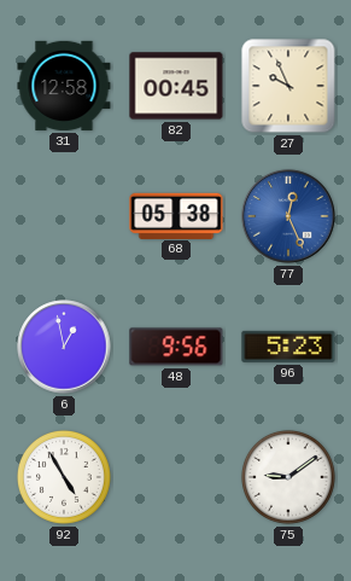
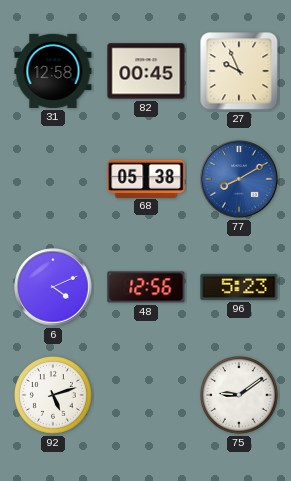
77: 12:26 -> 8:10
6: 12:58 -> 4:11
48: 9:56 -> 12:56
92: 4:55 -> 5:12
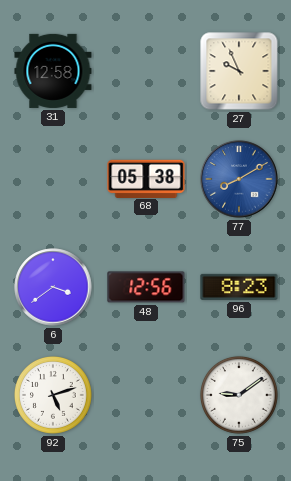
82: 00:45 -> none
6: 4:11 -> 3:39
96: 5:23 -> 8:23
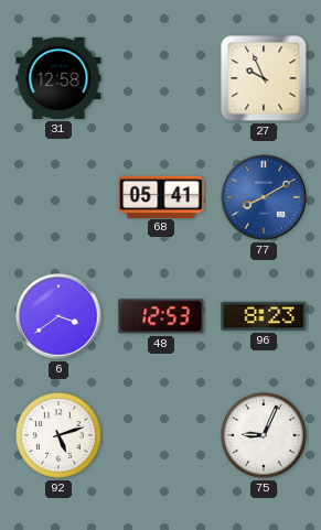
68: 05:38 -> 05:41
48: 12:56 -> 12:53
75: 9:09 -> 9:04
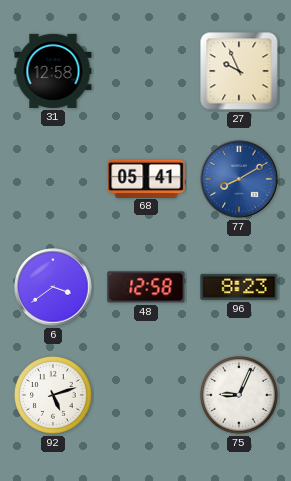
48: 12:53 -> 12:58
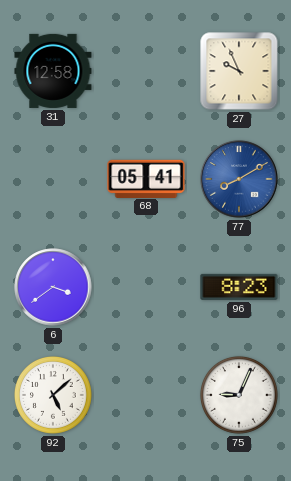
48: 12:58 -> none
92: 5:12 -> 5:08
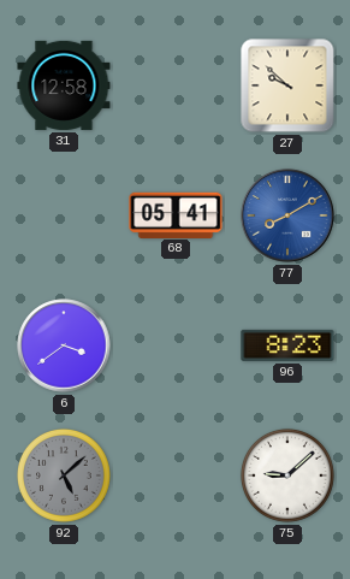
27: 9:56 -> 9:52
92 dial: white -> grey
75: 9:04 -> 9:08
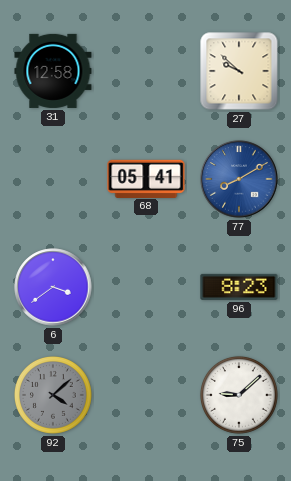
92: 5:08 -> 4:08
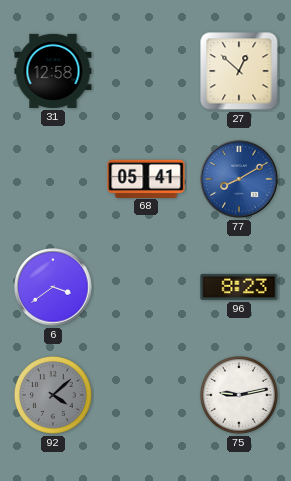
27: 9:52 -> 12:52
75: 9:08 -> 9:13
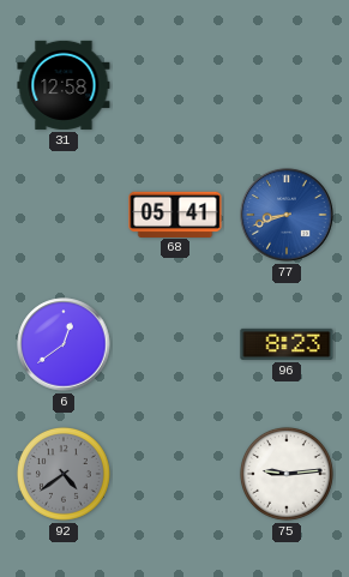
27: 12:52 -> none
77: 8:10 -> 8:42
6: 3:39 -> 12:39
92: 4:08 -> 4:39
75: 9:13 -> 9:14
